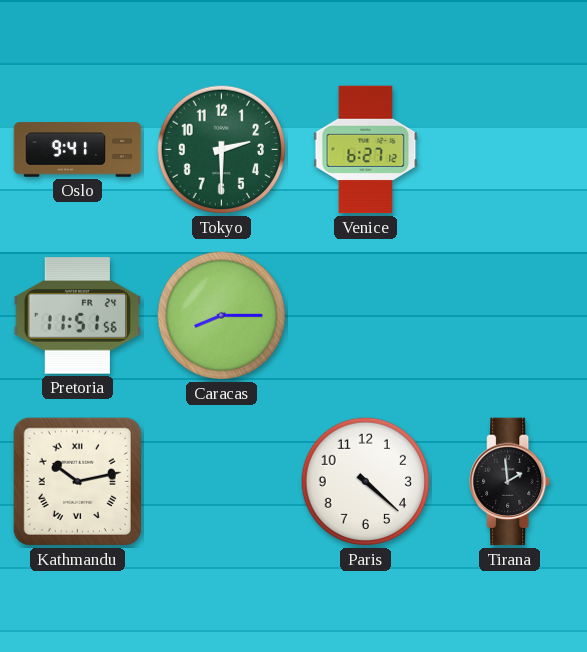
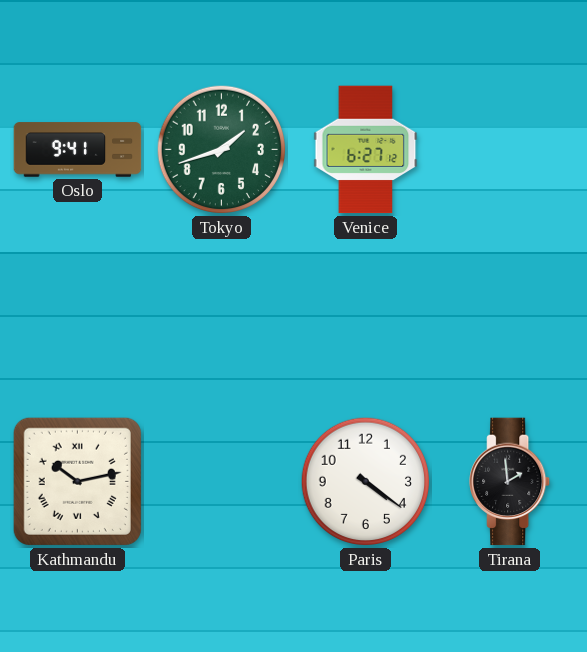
Tokyo: 2:30 -> 1:42
Pretoria: 11:51 -> none
Caracas: 8:15 -> none
Paris: 4:22 -> 4:21
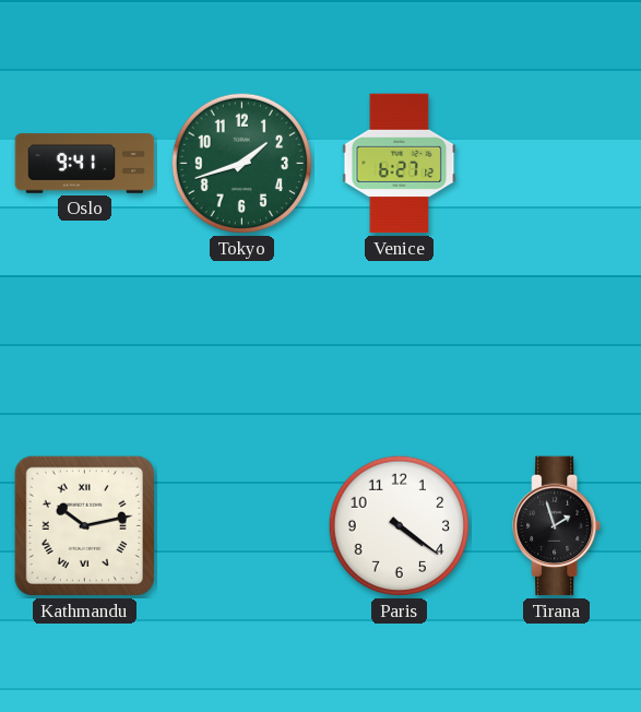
Tirana: 1:59 -> 1:57
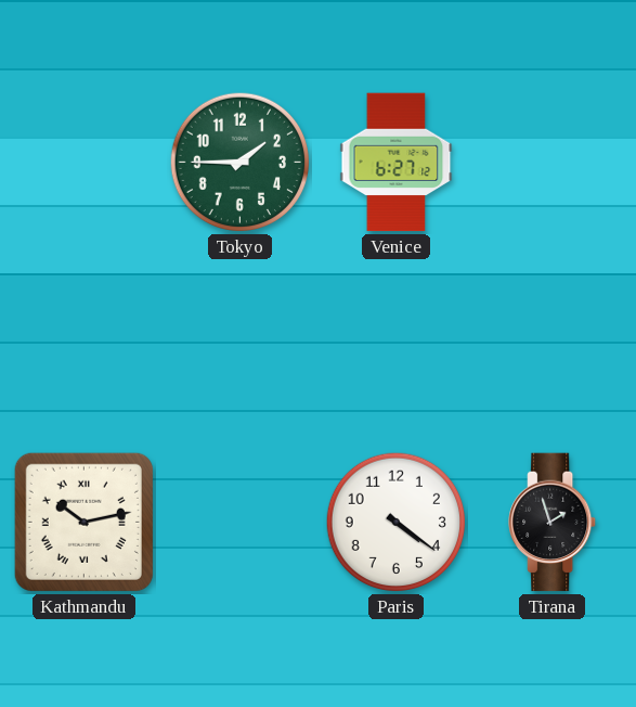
Oslo: 9:41 -> none
Tokyo: 1:42 -> 1:45
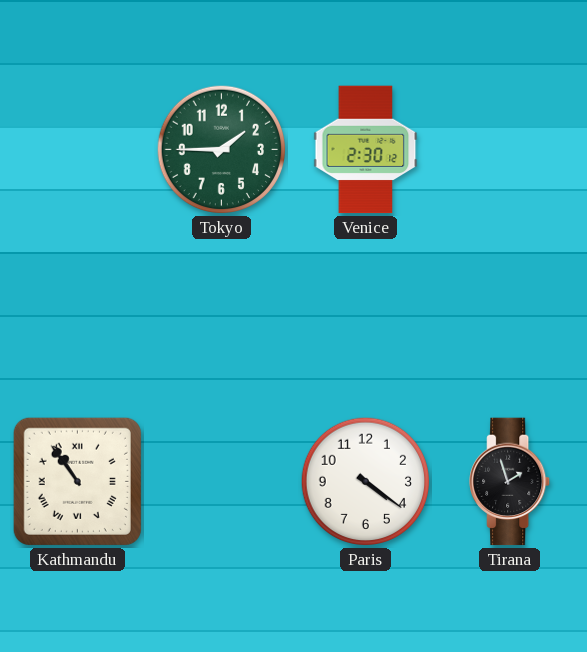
Venice: 6:27 -> 2:30
Kathmandu: 10:13 -> 10:54
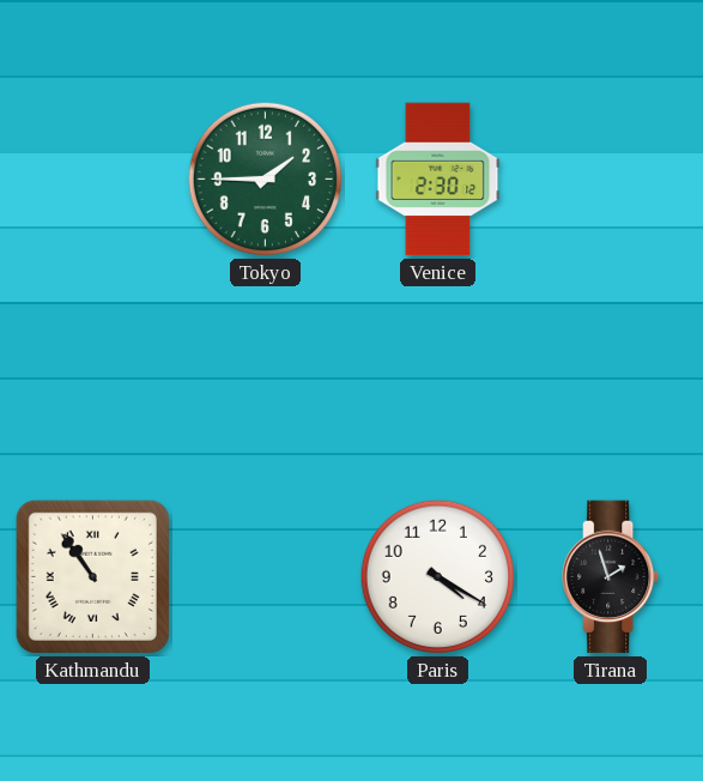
Paris: 4:21 -> 4:20
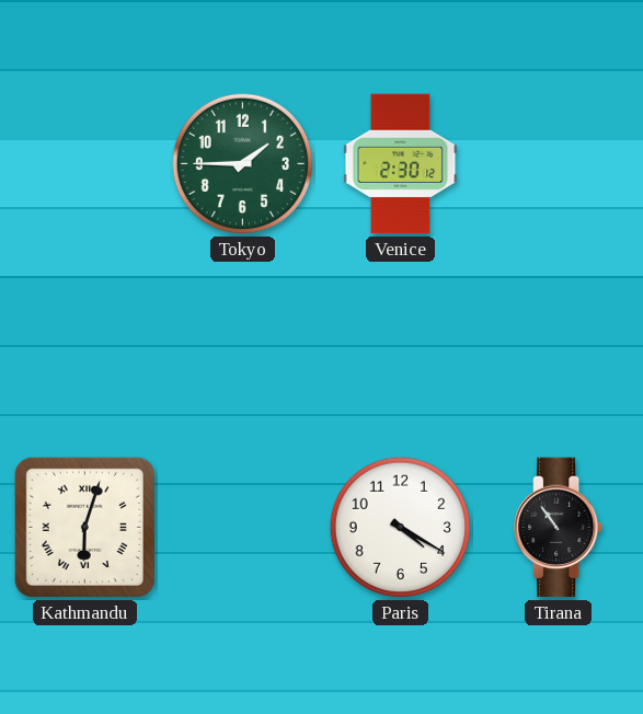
Kathmandu: 10:54 -> 6:03
Tirana: 1:57 -> 10:54
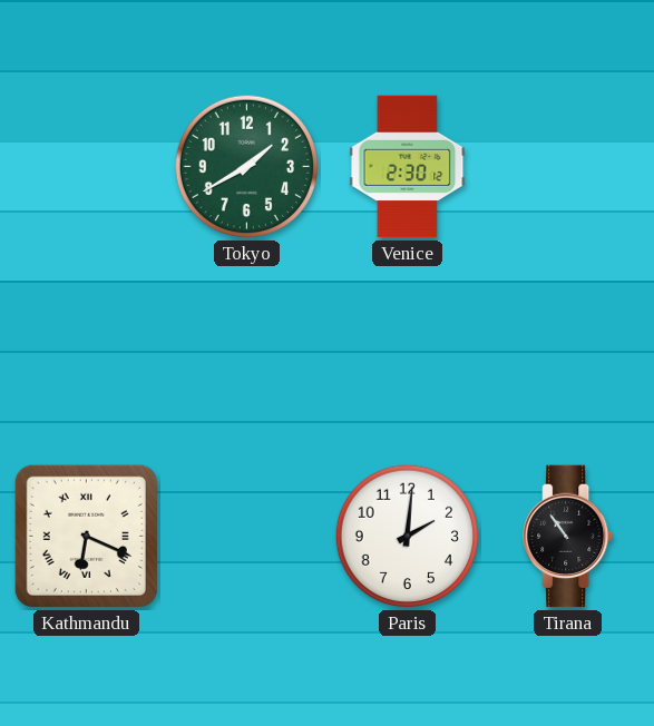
Tokyo: 1:45 -> 1:40
Kathmandu: 6:03 -> 6:19
Paris: 4:20 -> 2:01
